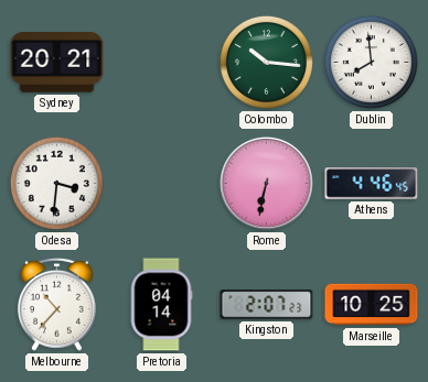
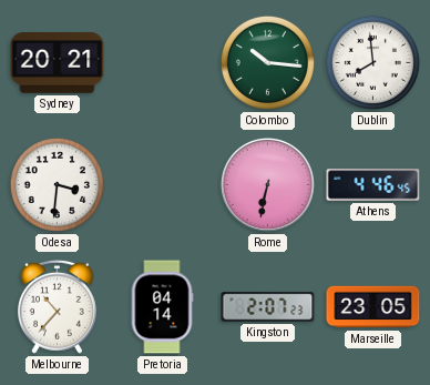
Marseille: 10:25 -> 23:05
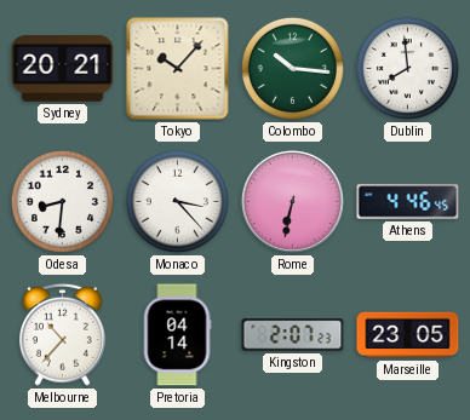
Tokyo: none -> 10:07
Odesa: 3:31 -> 8:31
Monaco: none -> 3:23
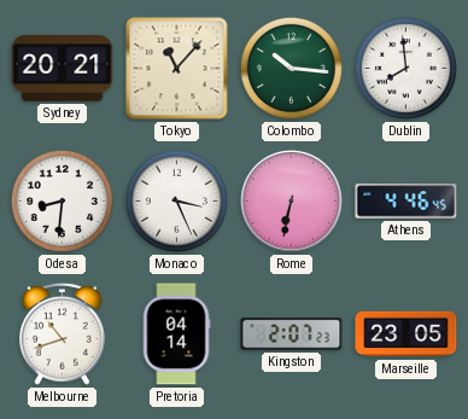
Tokyo: 10:07 -> 11:07
Monaco: 3:23 -> 3:26
Melbourne: 10:37 -> 10:42
